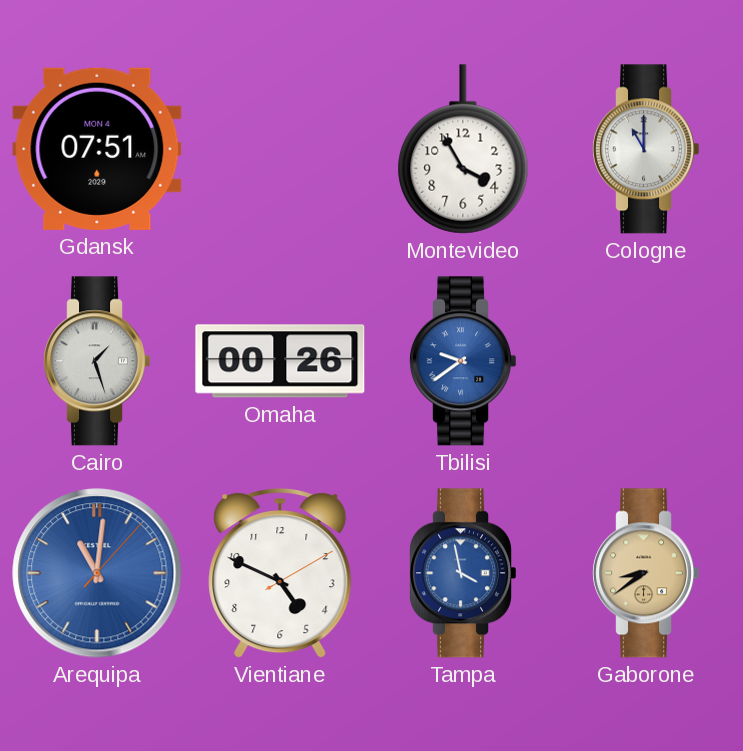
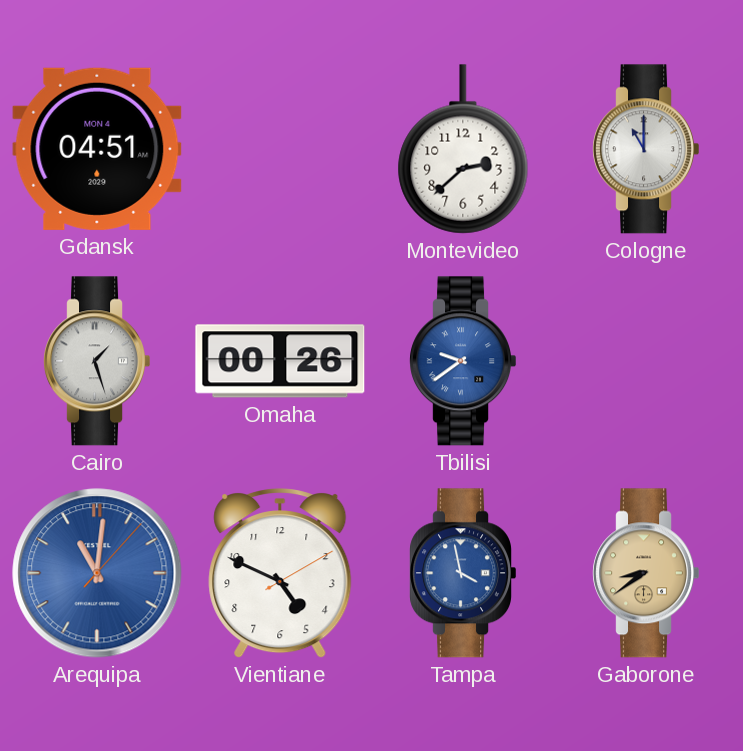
Gdansk: 07:51 -> 04:51
Montevideo: 3:55 -> 2:38
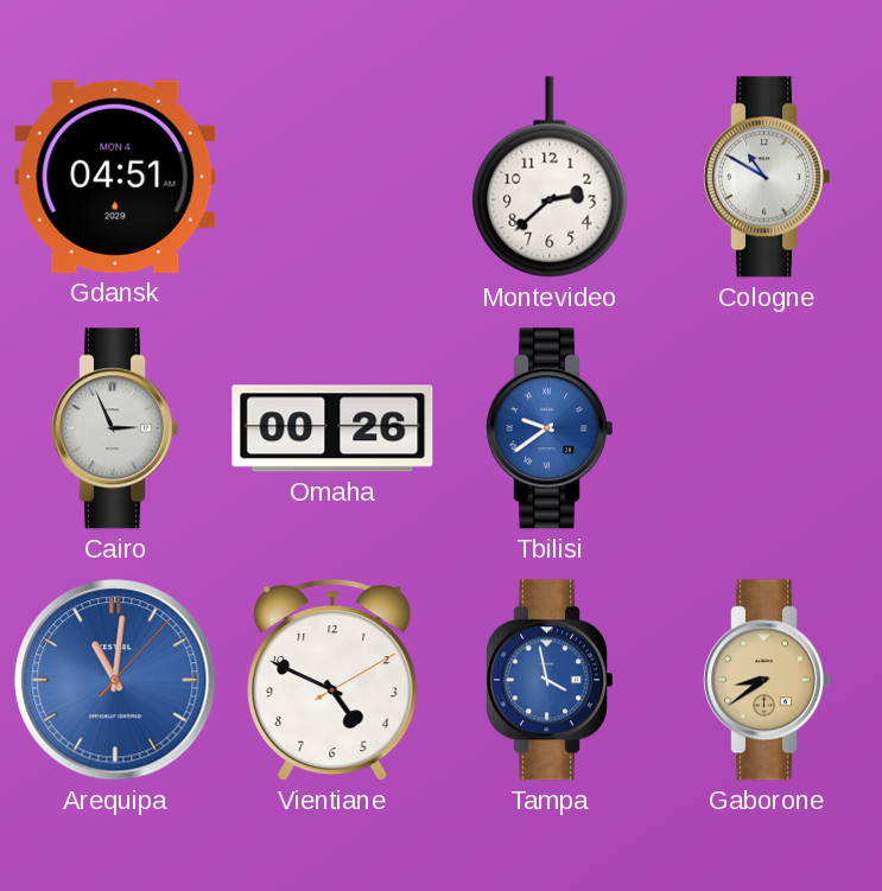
Cologne: 11:00 -> 10:50
Cairo: 1:27 -> 2:56
